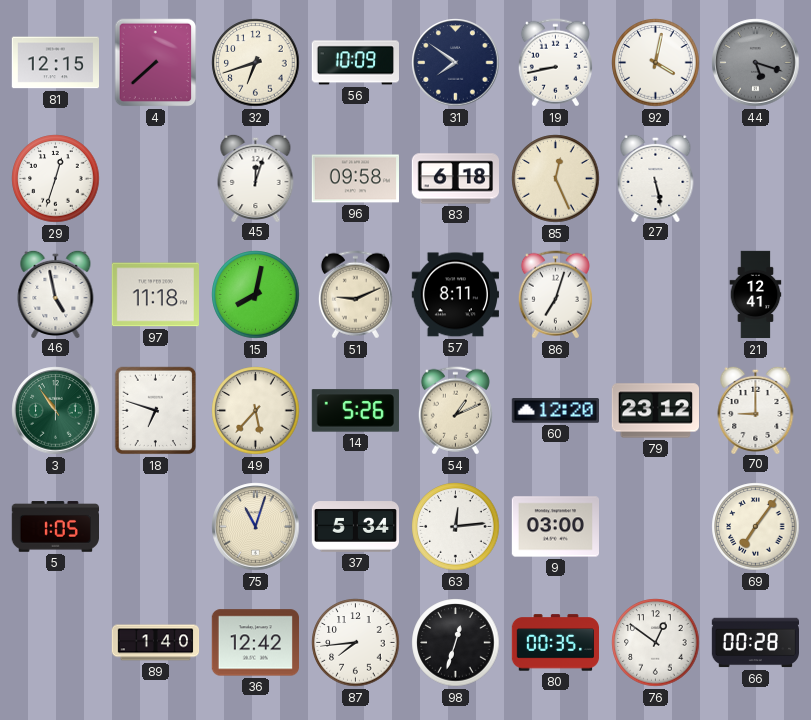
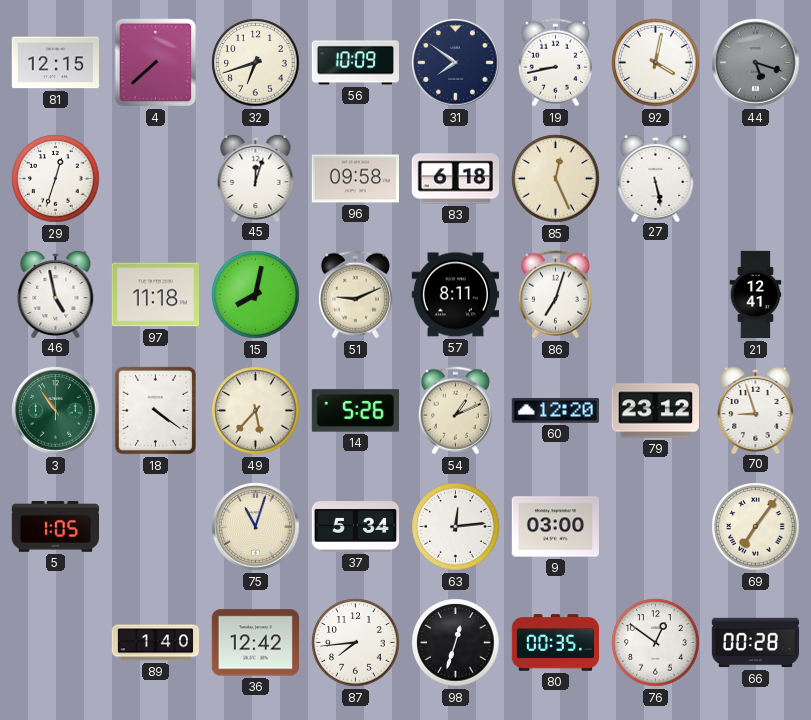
18: 6:48 -> 4:21
70: 9:00 -> 8:57
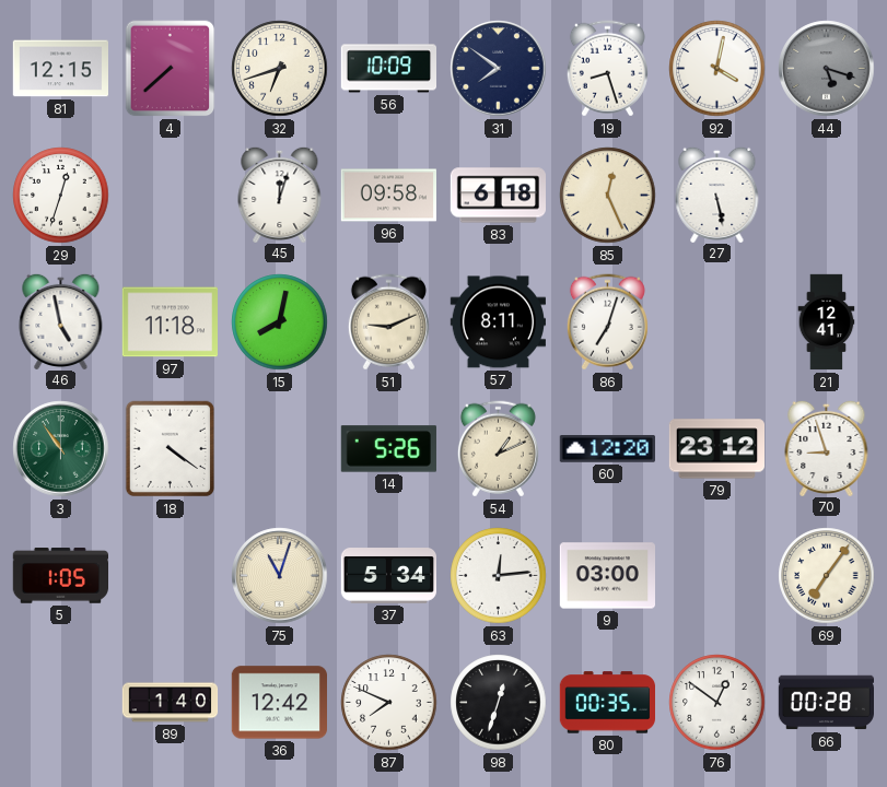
19: 8:43 -> 8:27
49: 5:37 -> none
87: 7:44 -> 7:49
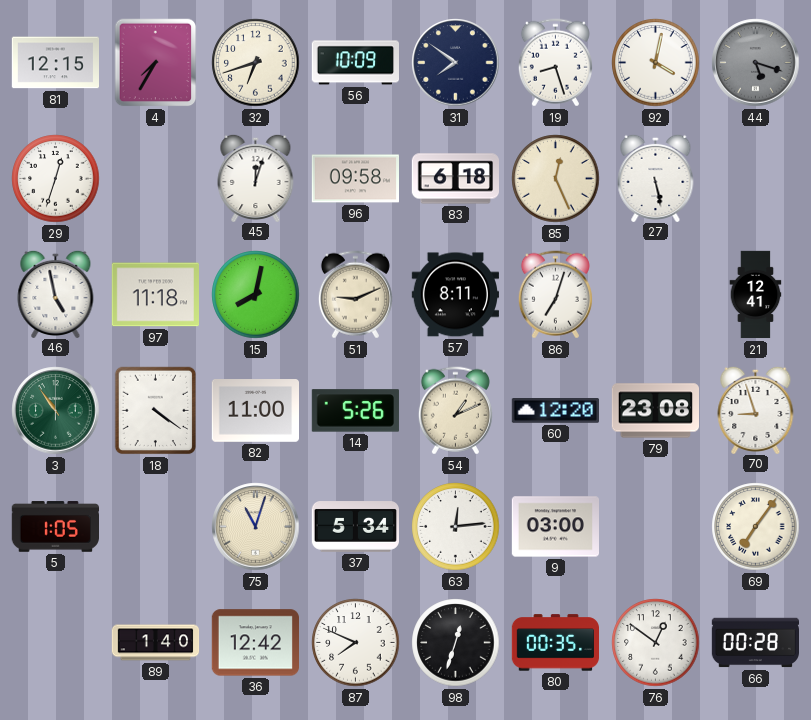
4: 7:38 -> 7:35
82: none -> 11:00
79: 23:12 -> 23:08
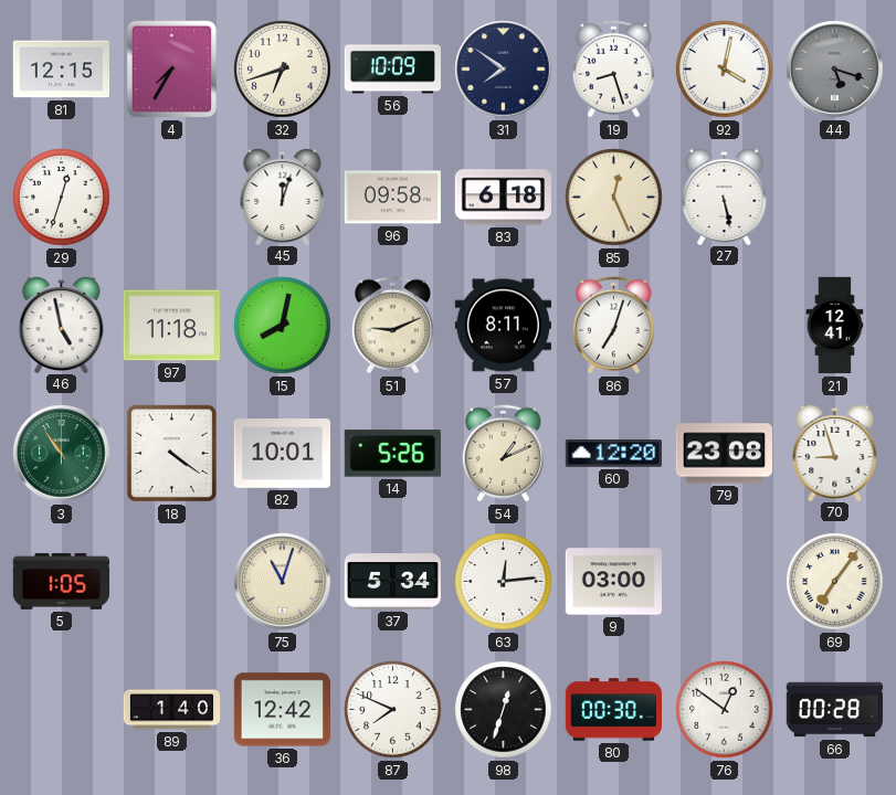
82: 11:00 -> 10:01
80: 00:35 -> 00:30
